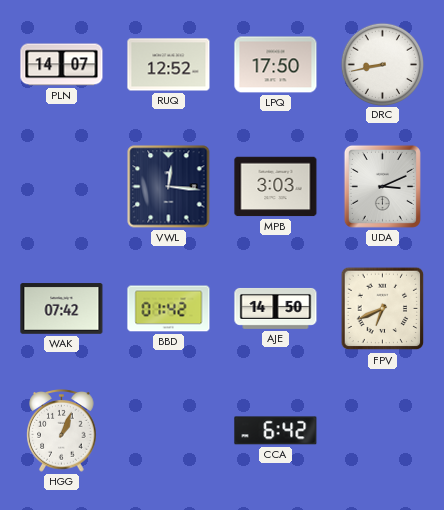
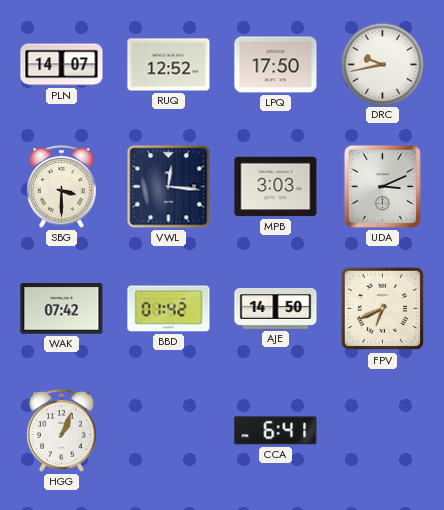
DRC: 8:43 -> 9:43
SBG: none -> 3:30
CCA: 6:42 -> 6:41
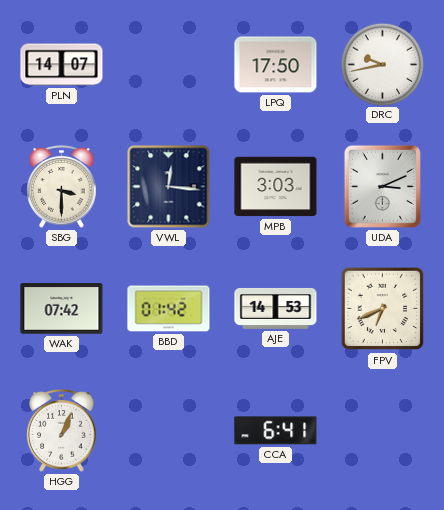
RUQ: 12:52 -> none
AJE: 14:50 -> 14:53
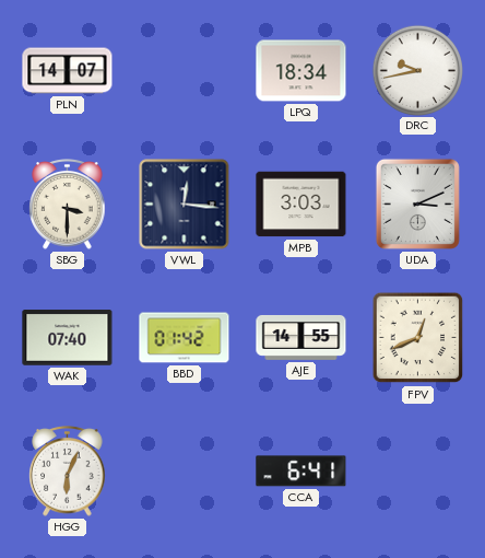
LPQ: 17:50 -> 18:34
WAK: 07:42 -> 07:40
AJE: 14:53 -> 14:55
FPV: 6:41 -> 12:41
HGG: 1:04 -> 6:04
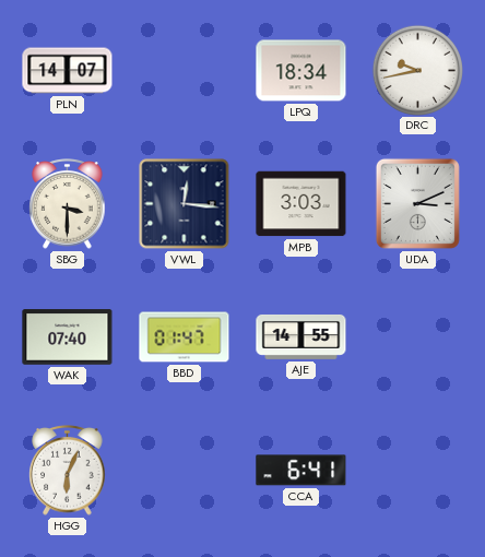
BBD: 01:42 -> 01:47
FPV: 12:41 -> none
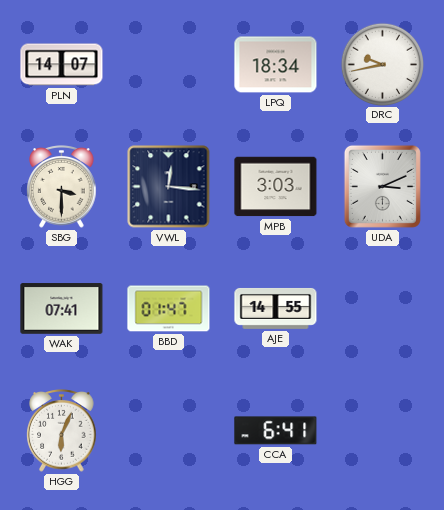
WAK: 07:40 -> 07:41
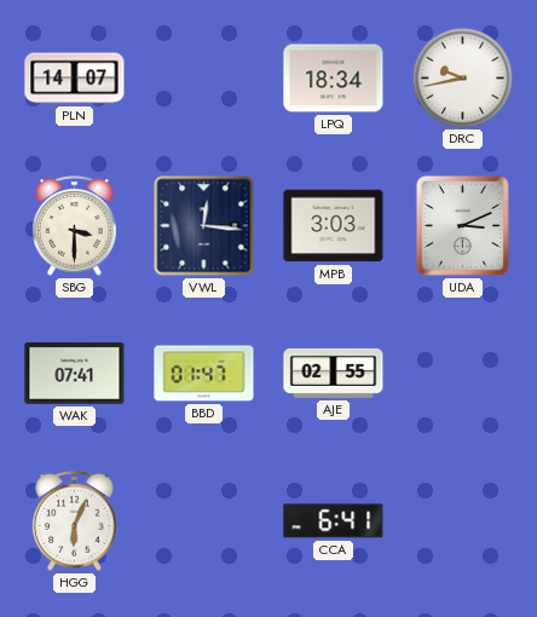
AJE: 14:55 -> 02:55
